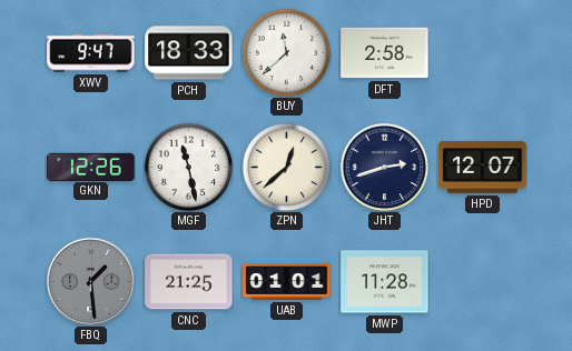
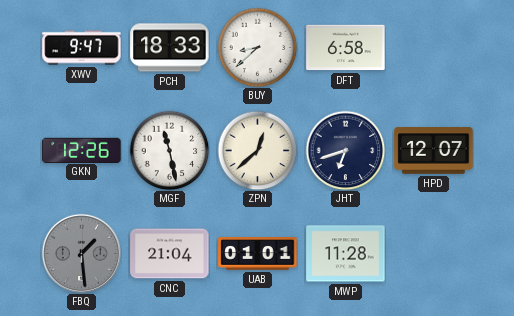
BUY: 11:38 -> 8:38
DFT: 2:58 -> 6:58
JHT: 2:42 -> 6:42
CNC: 21:25 -> 21:04
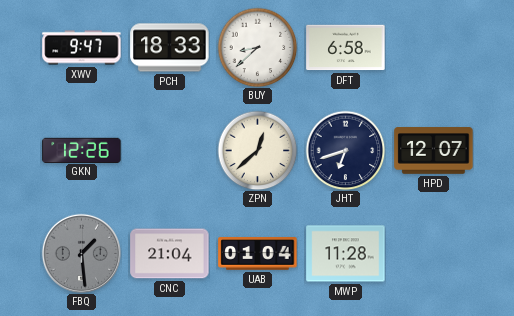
MGF: 11:28 -> none
UAB: 01:01 -> 01:04
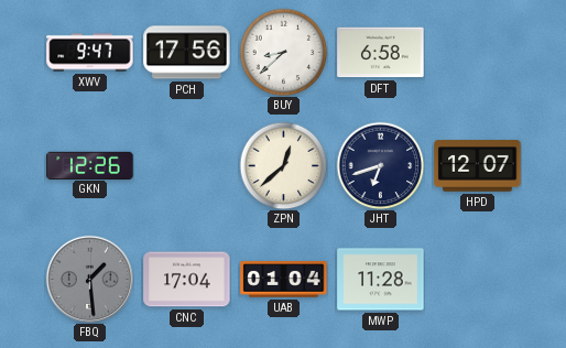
PCH: 18:33 -> 17:56
CNC: 21:04 -> 17:04
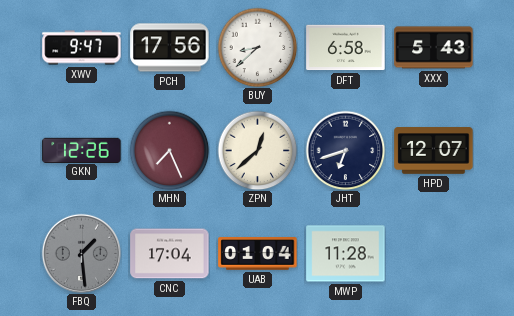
XXX: none -> 5:43
MHN: none -> 7:26
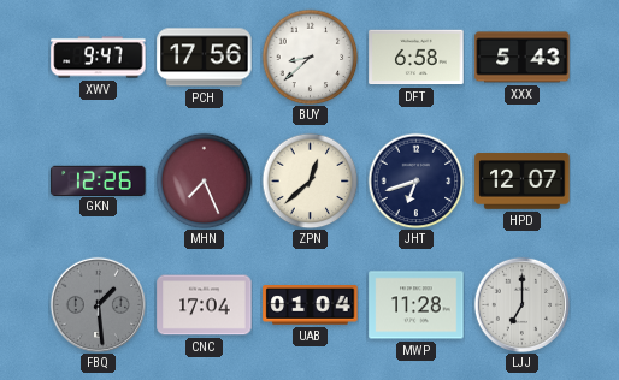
LJJ: none -> 7:00
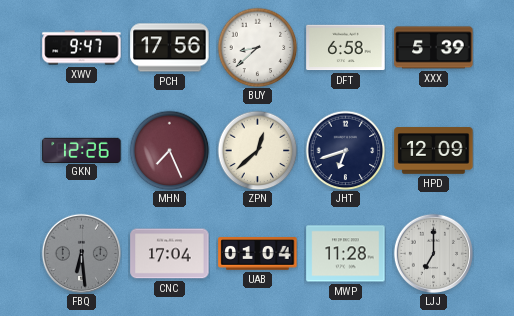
XXX: 5:43 -> 5:39
HPD: 12:07 -> 12:09
FBQ: 1:29 -> 6:29
